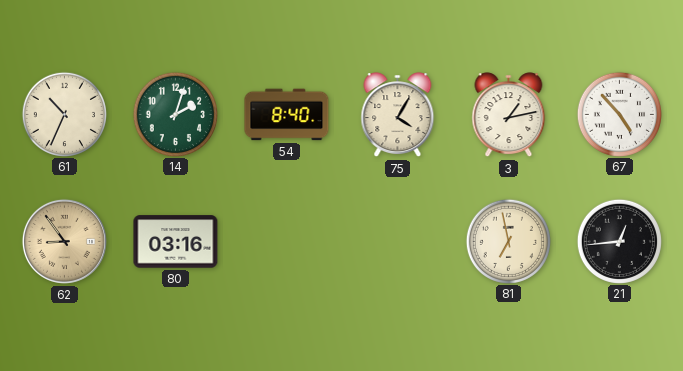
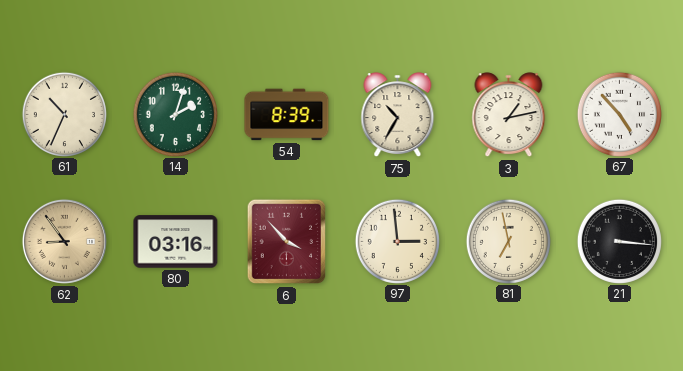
54: 8:40 -> 8:39
75: 4:05 -> 10:35
6: none -> 3:53
97: none -> 2:59
21: 12:44 -> 3:16
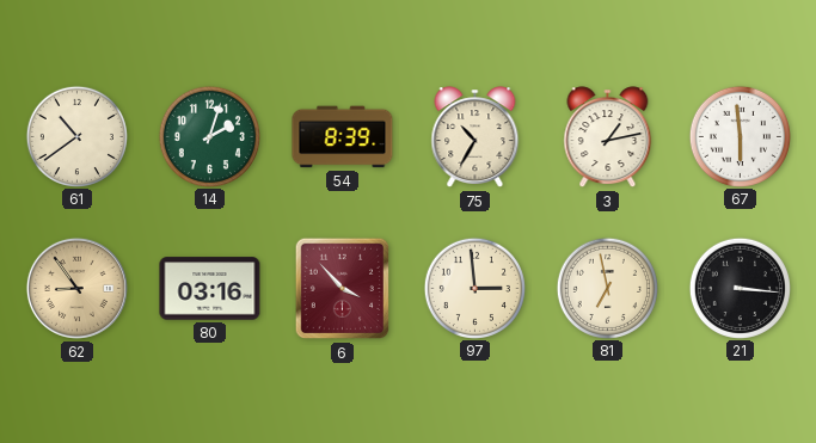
61: 10:34 -> 10:39
67: 4:53 -> 5:59
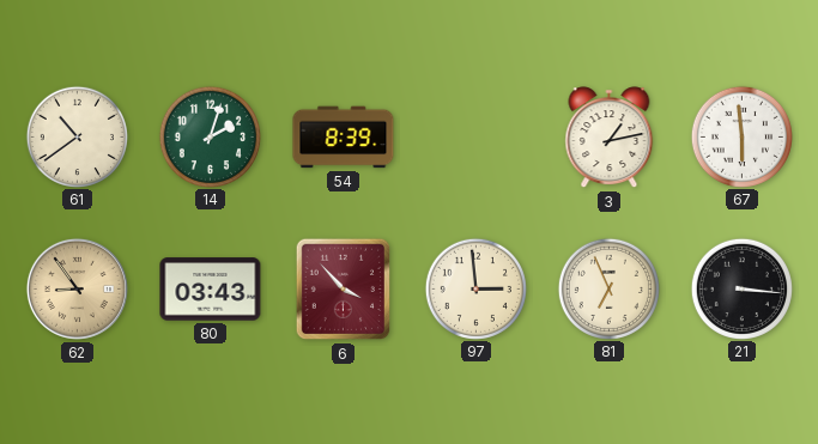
75: 10:35 -> none
80: 03:16 -> 03:43
81: 6:58 -> 6:56
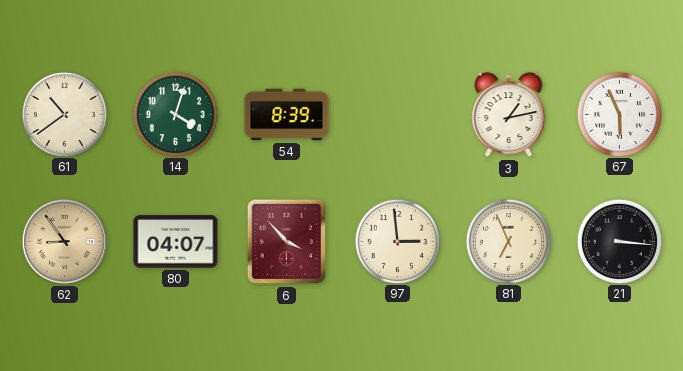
14: 2:03 -> 4:03
67: 5:59 -> 5:56
80: 03:43 -> 04:07
